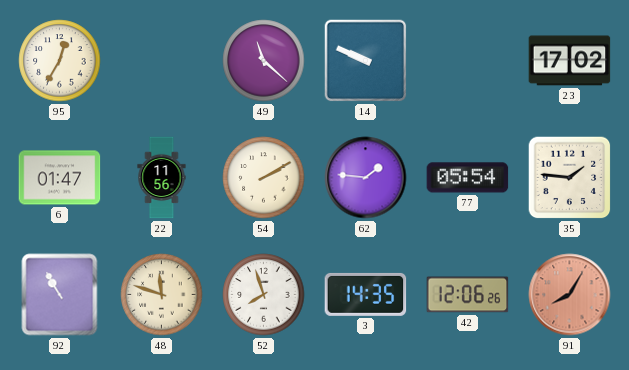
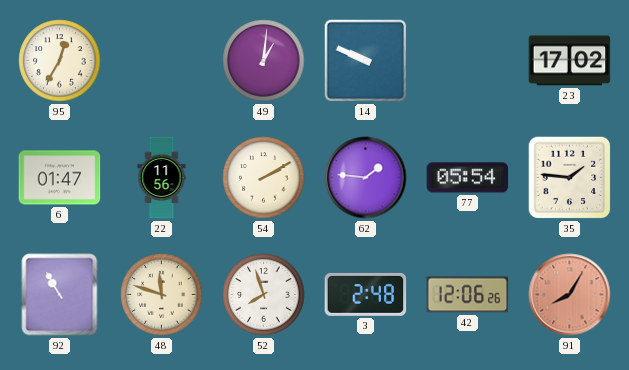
49: 11:22 -> 1:01
3: 14:35 -> 2:48
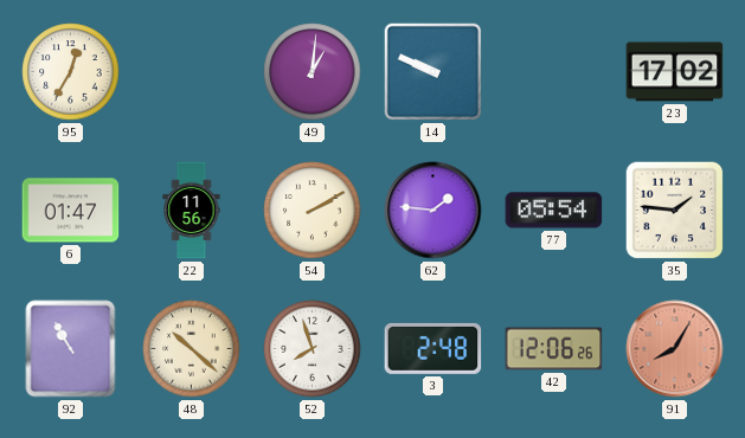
48: 11:48 -> 10:22
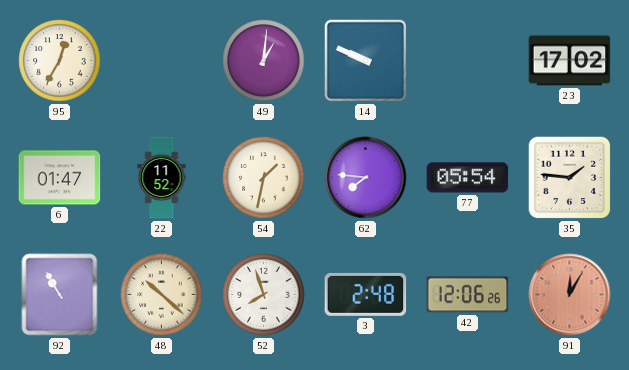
22: 11:56 -> 11:52
54: 2:10 -> 1:32
62: 1:46 -> 7:46
91: 8:05 -> 12:05
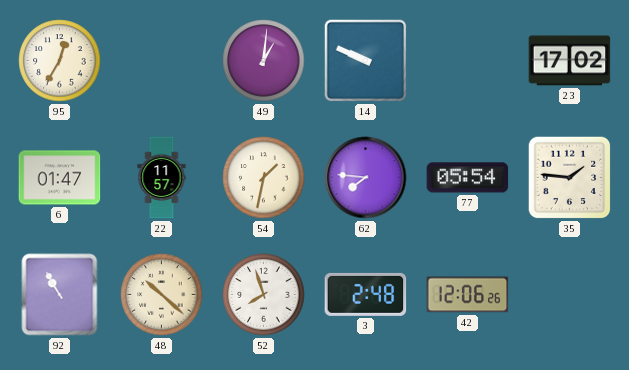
22: 11:52 -> 11:57
91: 12:05 -> none
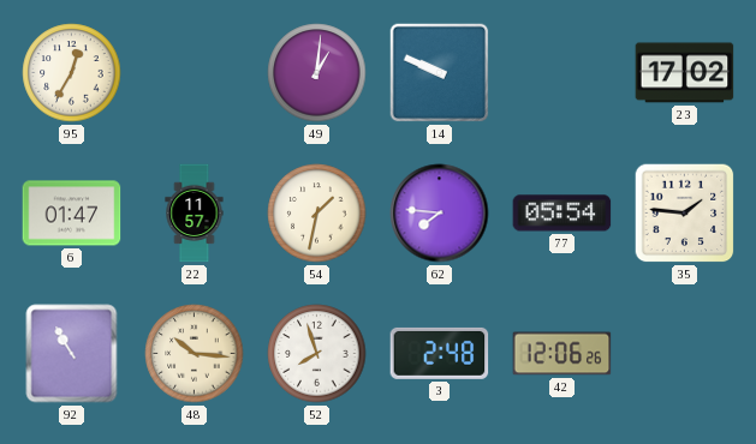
48: 10:22 -> 10:16
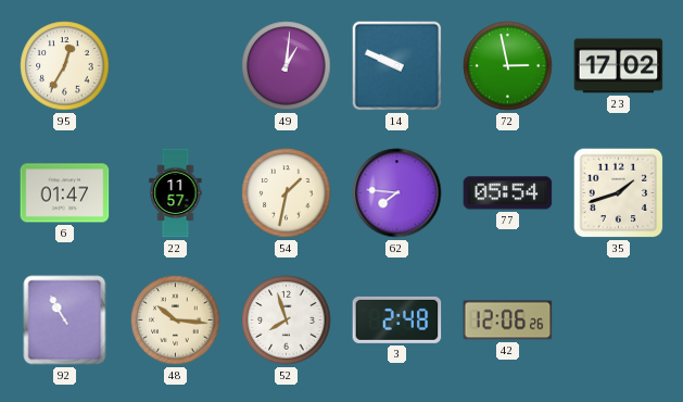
72: none -> 2:58
35: 1:46 -> 1:42
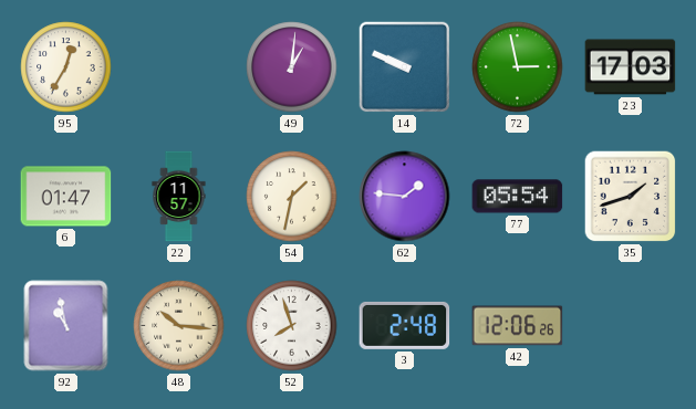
23: 17:02 -> 17:03
62: 7:46 -> 1:46
92: 10:55 -> 10:58
